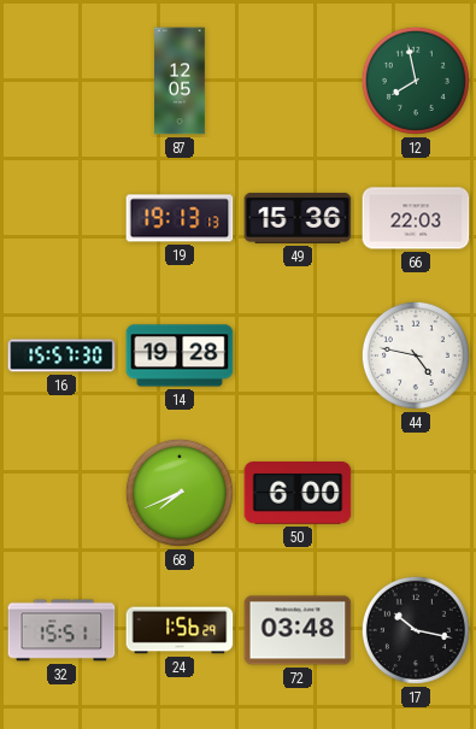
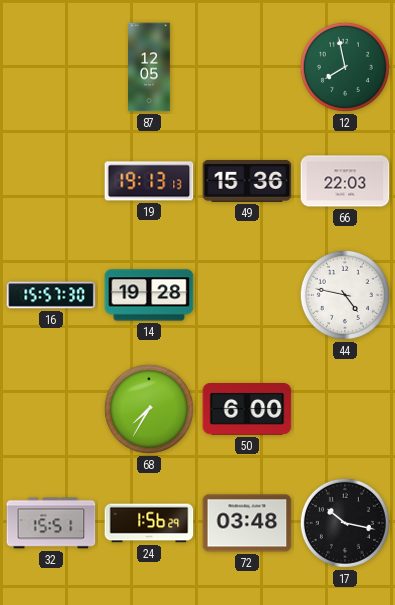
68: 7:41 -> 7:35
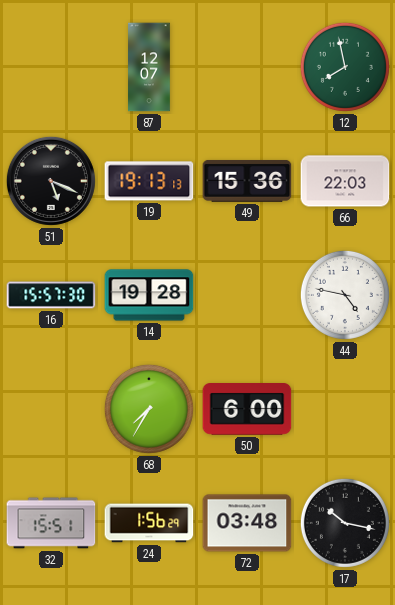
87: 12:05 -> 12:07
51: none -> 5:19
